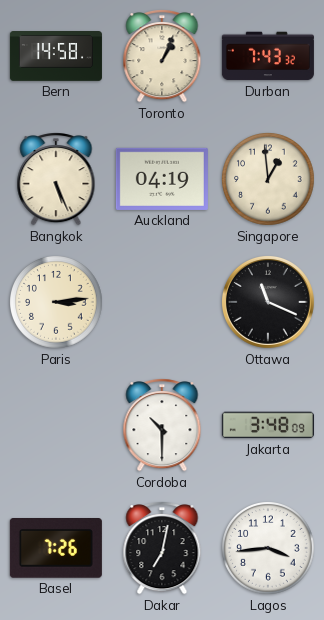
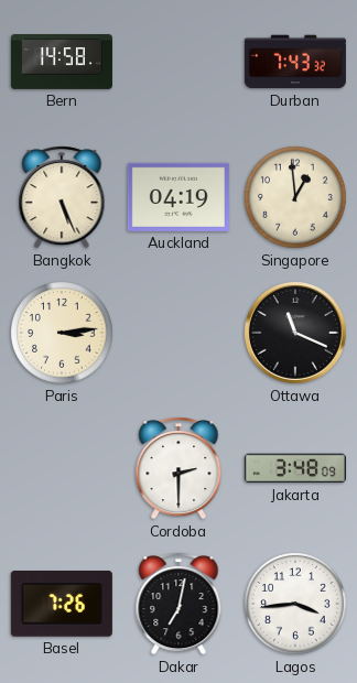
Toronto: 1:04 -> none
Cordoba: 10:30 -> 2:30
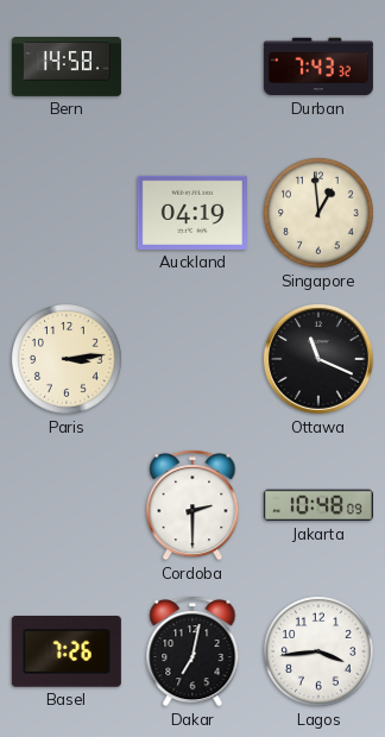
Bangkok: 5:26 -> none
Jakarta: 3:48 -> 10:48
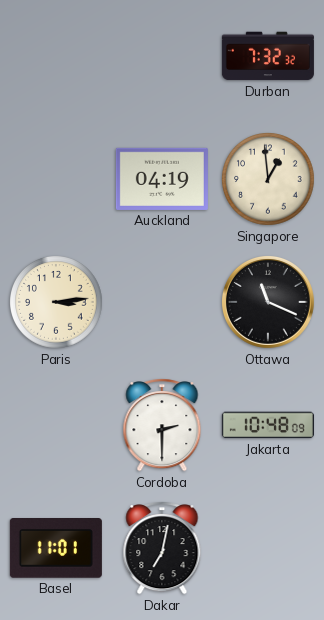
Bern: 14:58 -> none
Durban: 7:43 -> 7:32
Basel: 7:26 -> 11:01
Lagos: 3:44 -> none
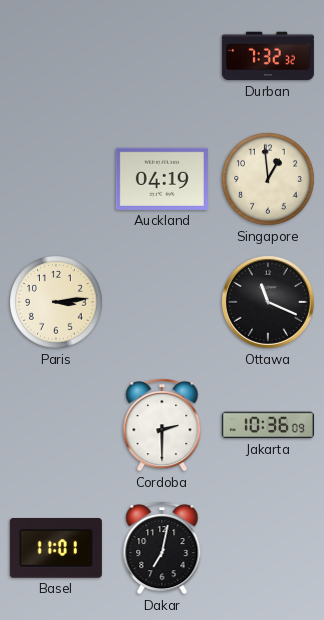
Jakarta: 10:48 -> 10:36
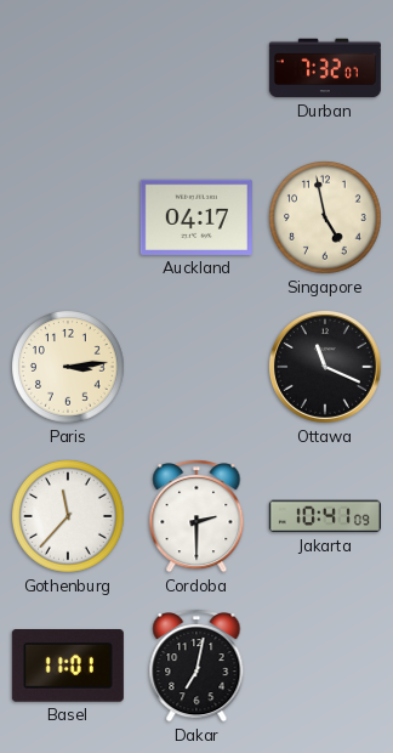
Durban: 7:32:32 -> 7:32:07
Auckland: 04:19 -> 04:17
Singapore: 12:59 -> 4:58
Gothenburg: none -> 11:37
Jakarta: 10:36 -> 10:41
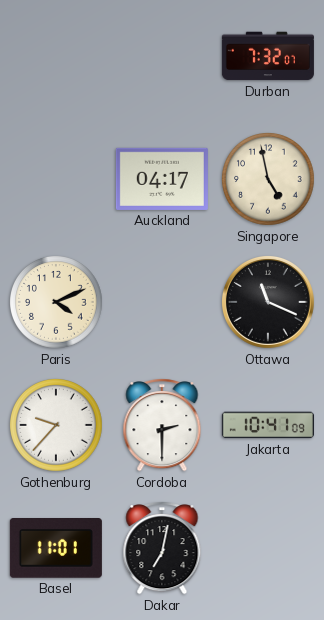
Paris: 3:14 -> 4:11
Gothenburg: 11:37 -> 9:37
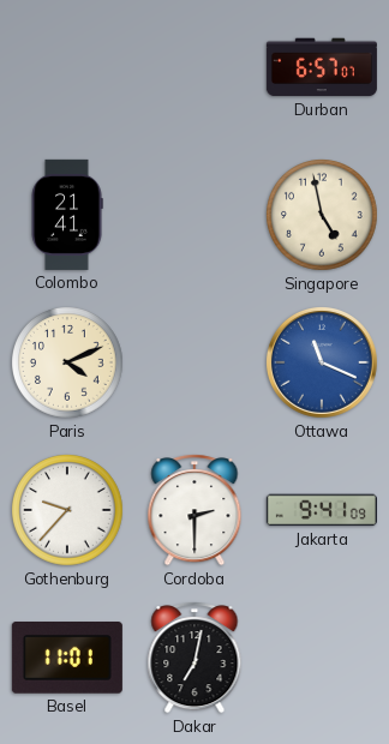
Durban: 7:32 -> 6:57
Colombo: none -> 21:41
Auckland: 04:17 -> none
Ottawa dial: black -> blue
Jakarta: 10:41 -> 9:41
